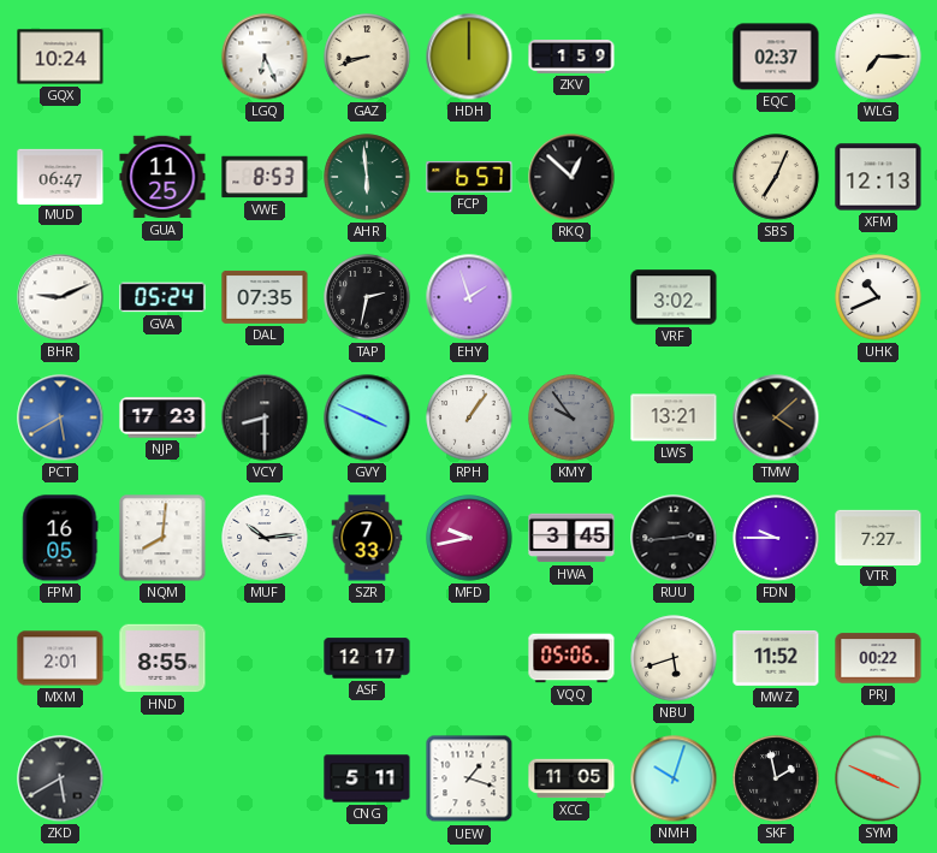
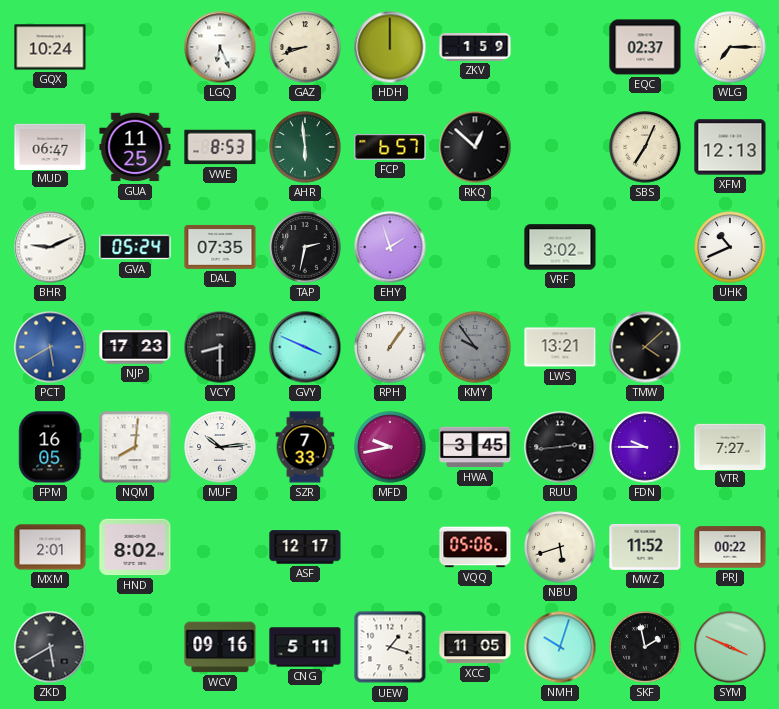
HND: 8:55 -> 8:02
WCV: none -> 09:16
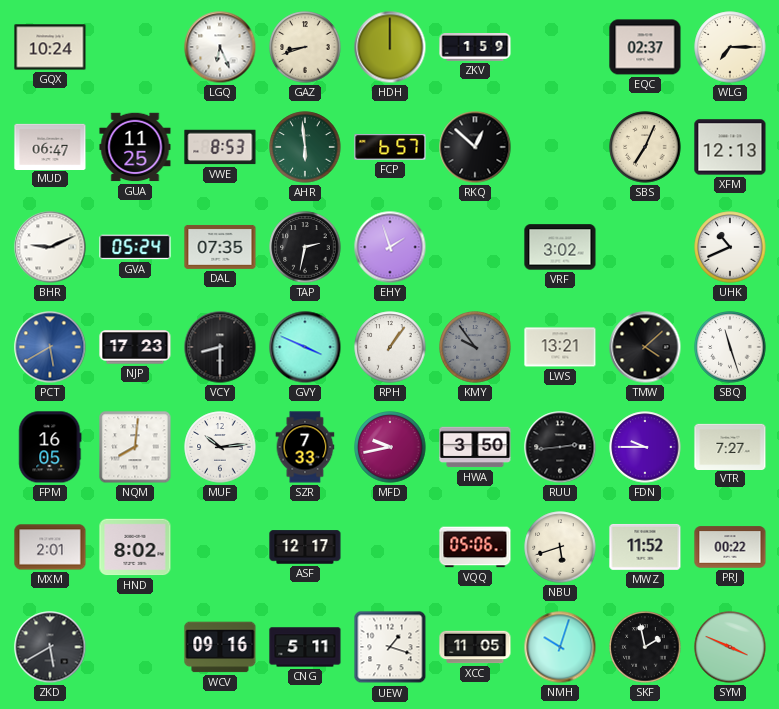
SBQ: none -> 11:27
HWA: 3:45 -> 3:50
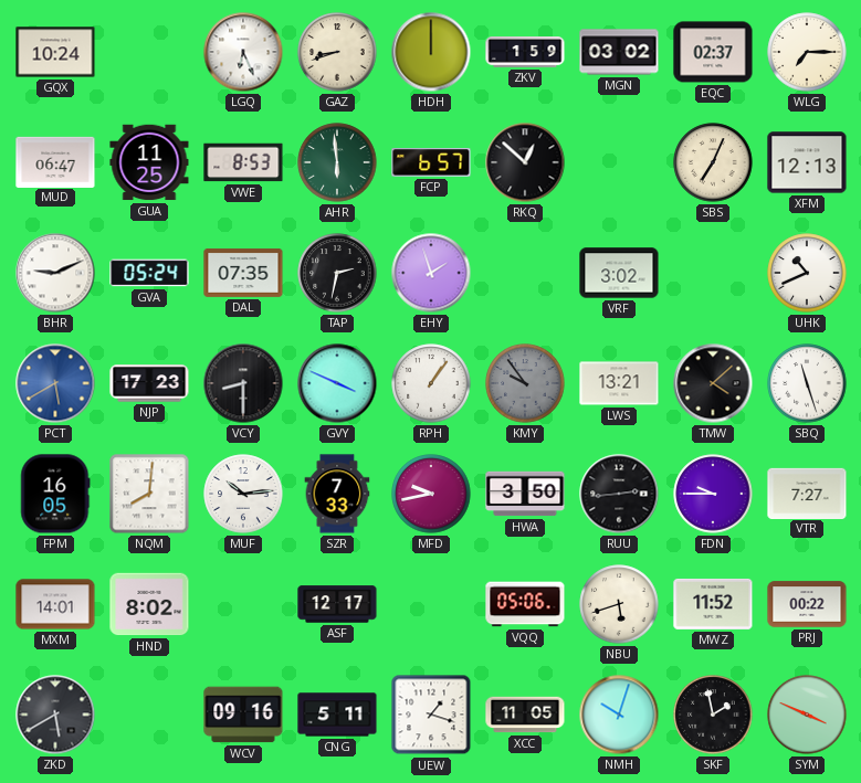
MGN: none -> 03:02
MXM: 2:01 -> 14:01
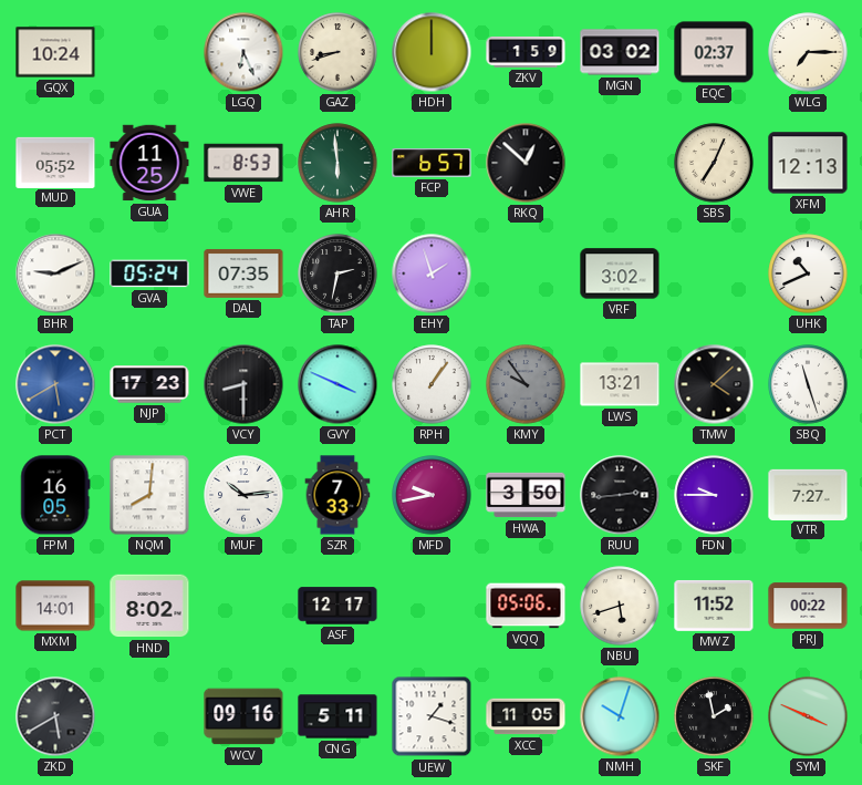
MUD: 06:47 -> 05:52
